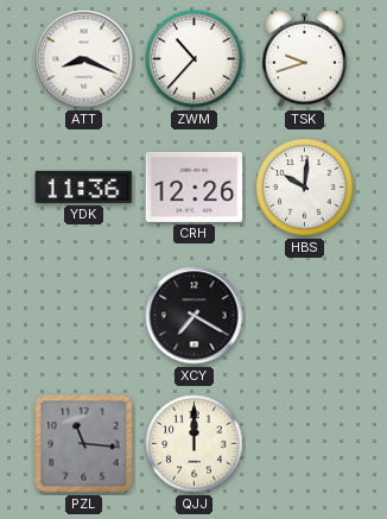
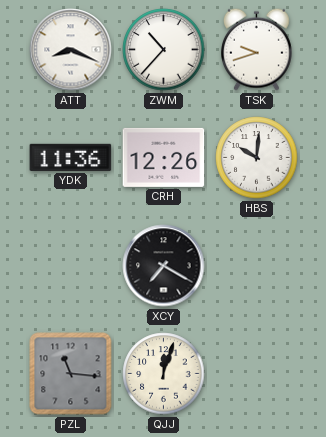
QJJ: 12:00 -> 12:03
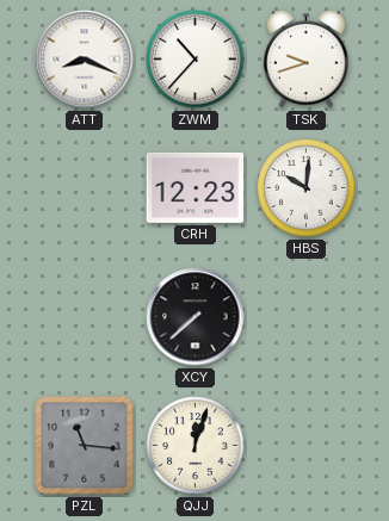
YDK: 11:36 -> none
CRH: 12:26 -> 12:23
XCY: 7:20 -> 7:38
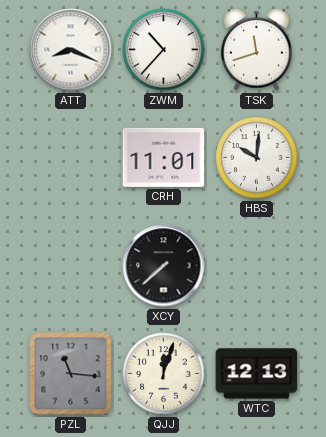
TSK: 9:42 -> 11:42
CRH: 12:23 -> 11:01
WTC: none -> 12:13
